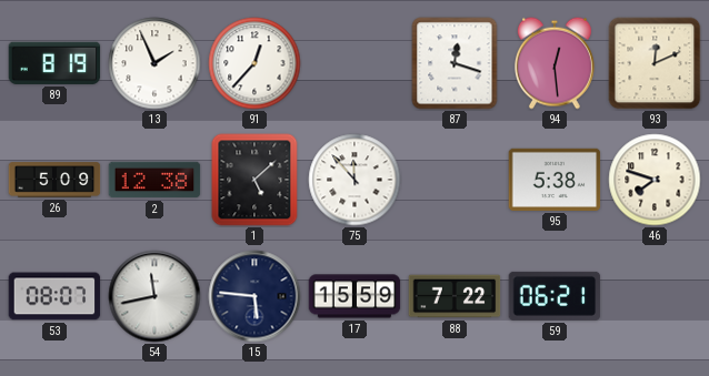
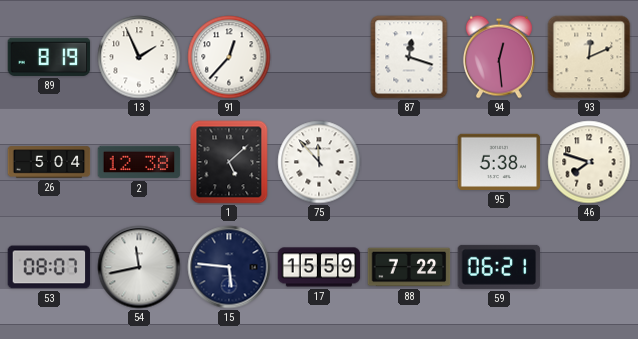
26: 5:09 -> 5:04
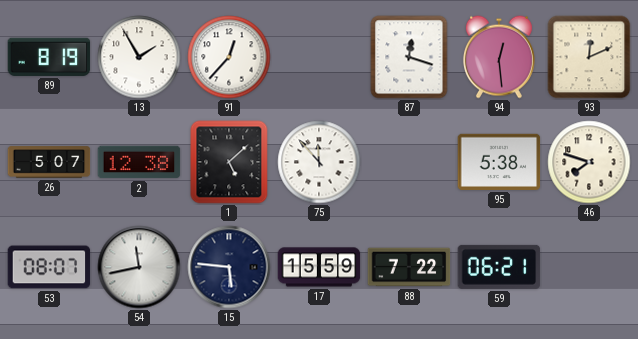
13: 1:56 -> 1:55
26: 5:04 -> 5:07
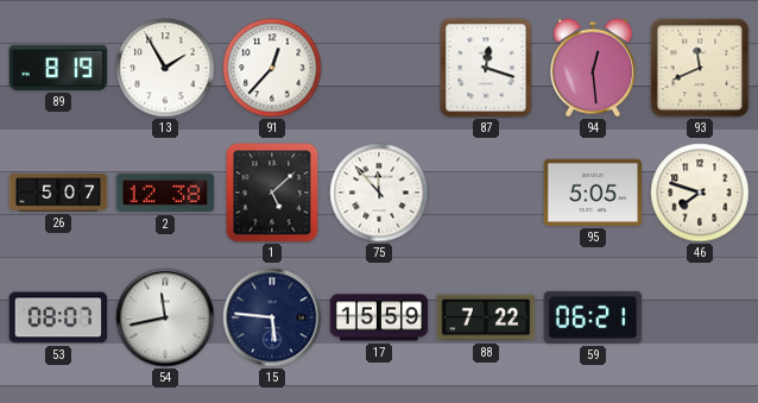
93: 12:11 -> 11:41
95: 5:38 -> 5:05
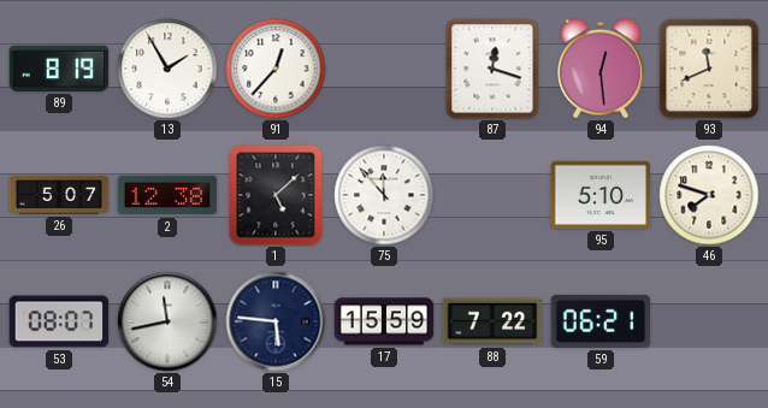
95: 5:05 -> 5:10
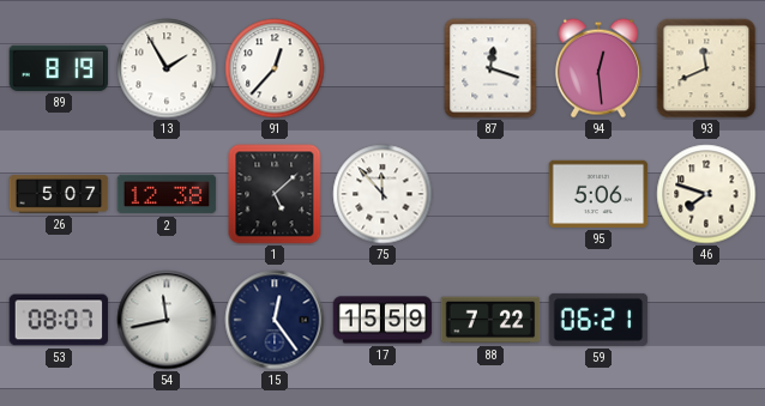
95: 5:10 -> 5:06
15: 5:46 -> 12:24
